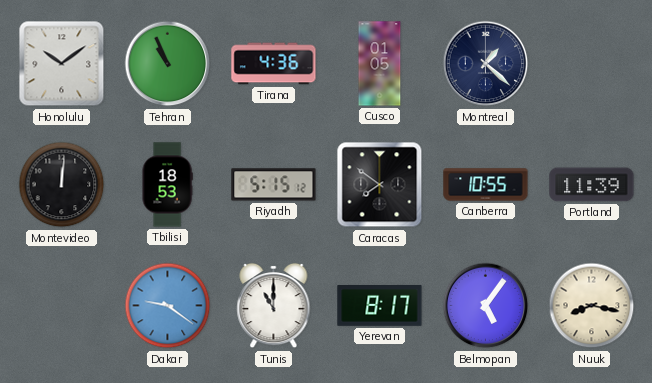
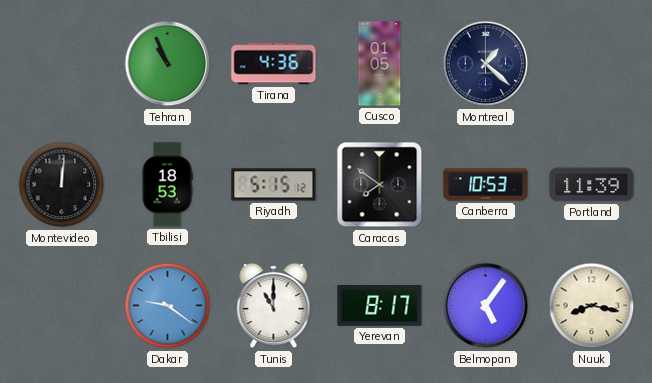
Honolulu: 10:09 -> none
Canberra: 10:55 -> 10:53
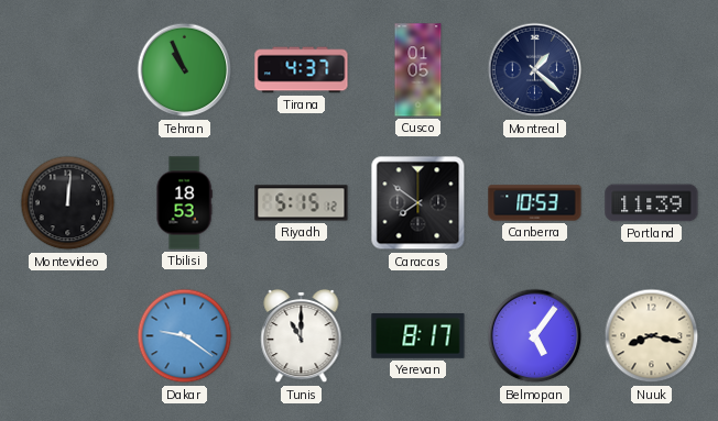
Tirana: 4:36 -> 4:37
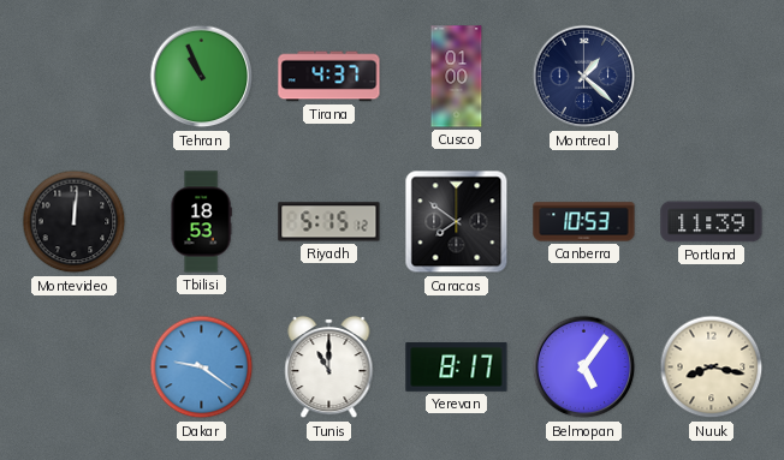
Cusco: 01:05 -> 01:00
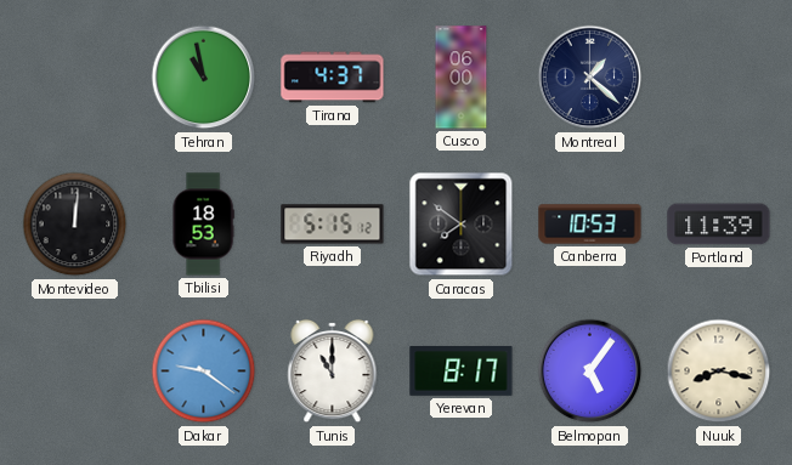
Tehran: 10:56 -> 10:58
Cusco: 01:00 -> 06:00
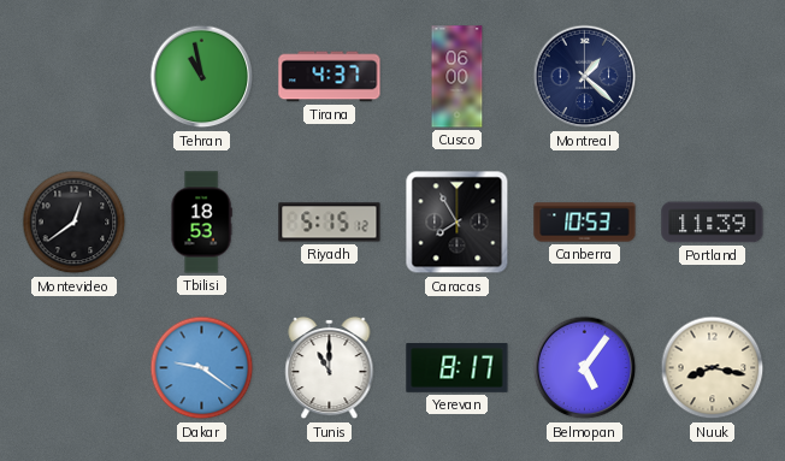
Montevideo: 12:01 -> 12:39
Caracas: 7:51 -> 7:55
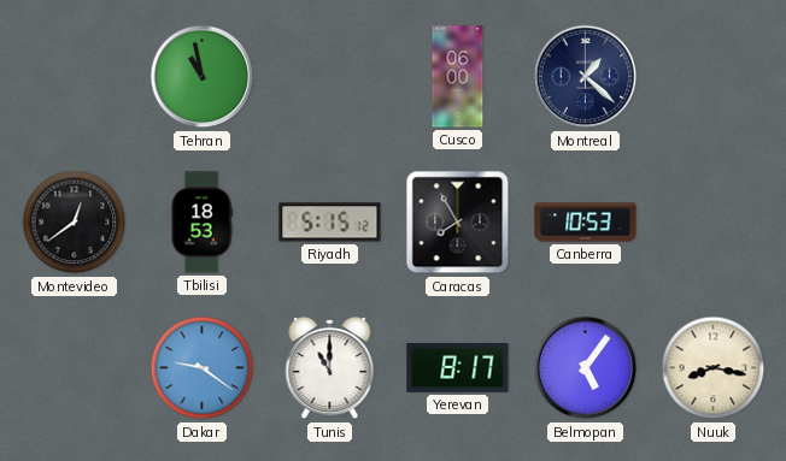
Tirana: 4:37 -> none
Portland: 11:39 -> none
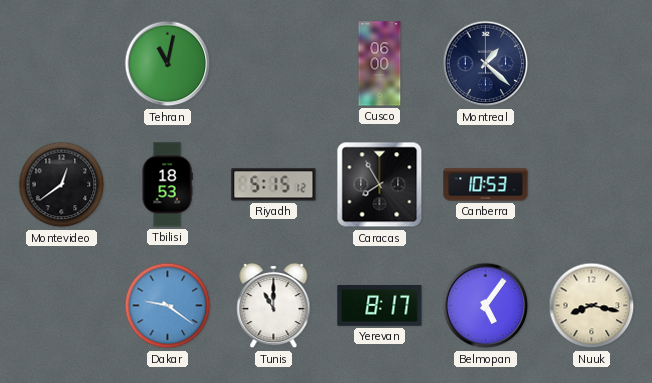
Tehran: 10:58 -> 11:02
